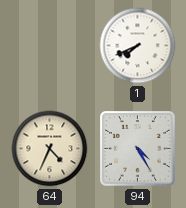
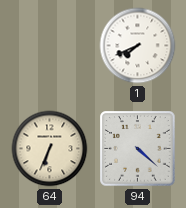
64: 4:34 -> 6:34
94: 4:25 -> 4:22
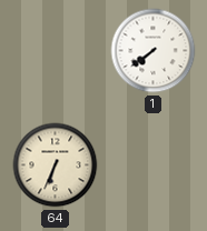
1: 7:41 -> 7:39
94: 4:22 -> none
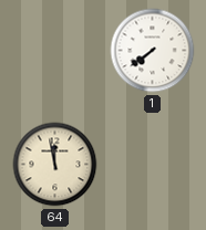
64: 6:34 -> 11:58
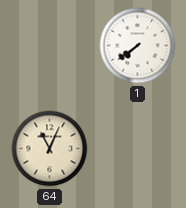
64: 11:58 -> 11:04
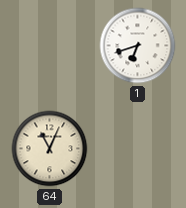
1: 7:39 -> 6:42
